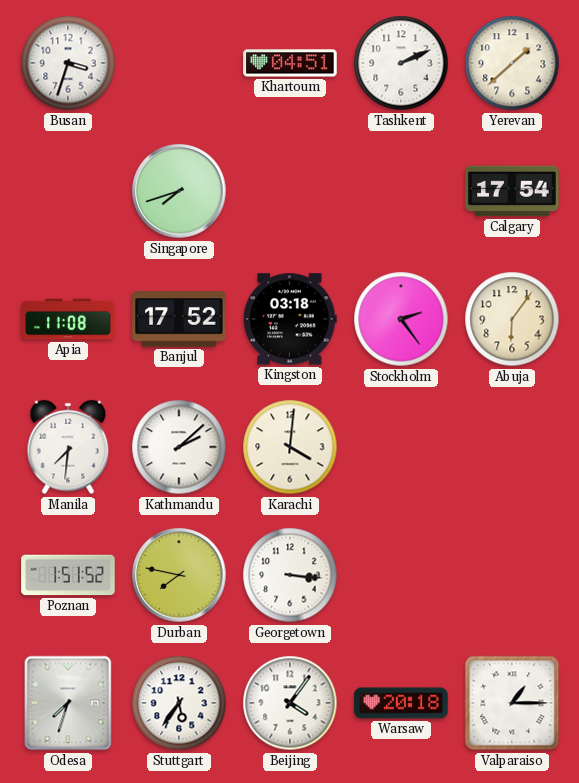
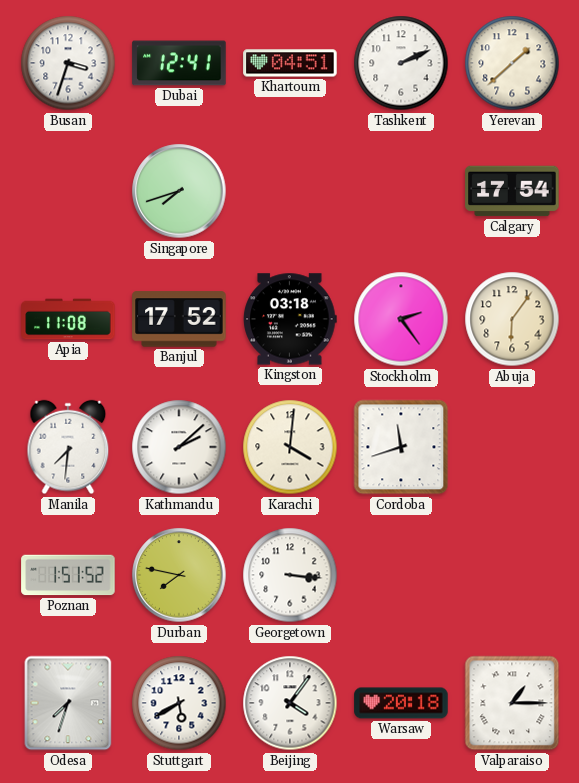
Dubai: none -> 12:41
Cordoba: none -> 11:42
Stuttgart: 5:36 -> 5:40
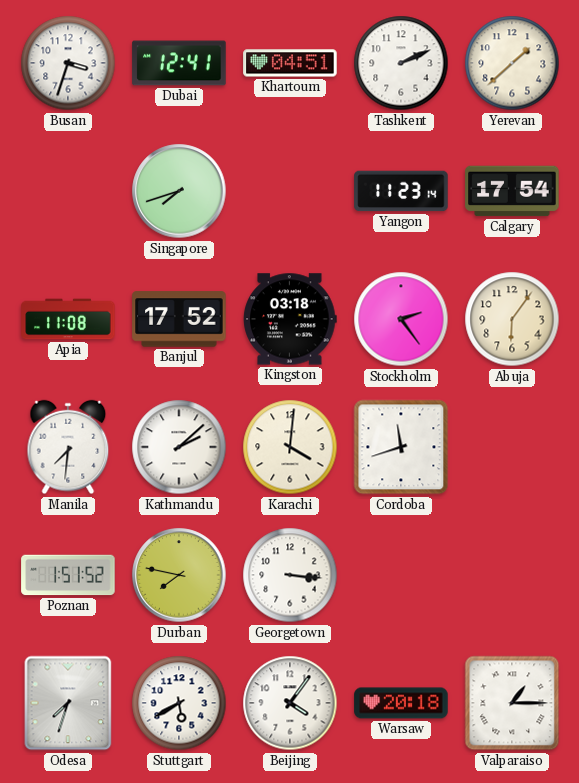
Yangon: none -> 11:23
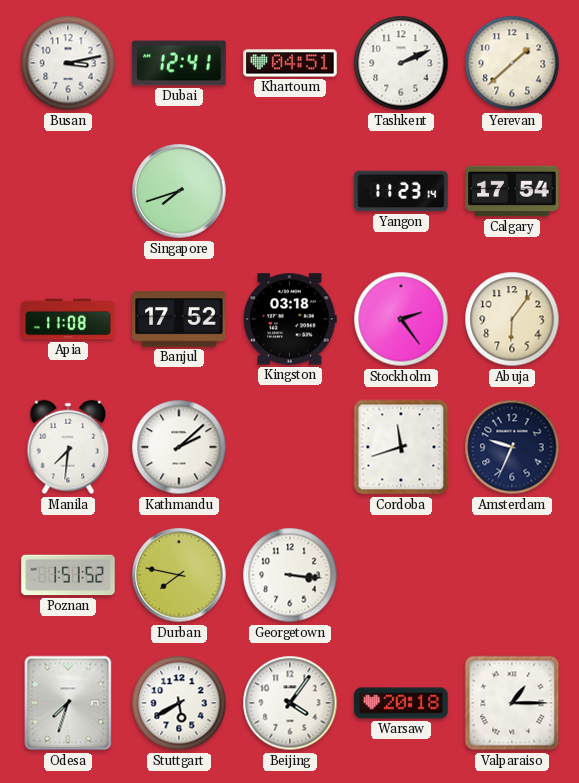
Busan: 3:33 -> 3:13
Karachi: 4:01 -> none
Amsterdam: none -> 9:34
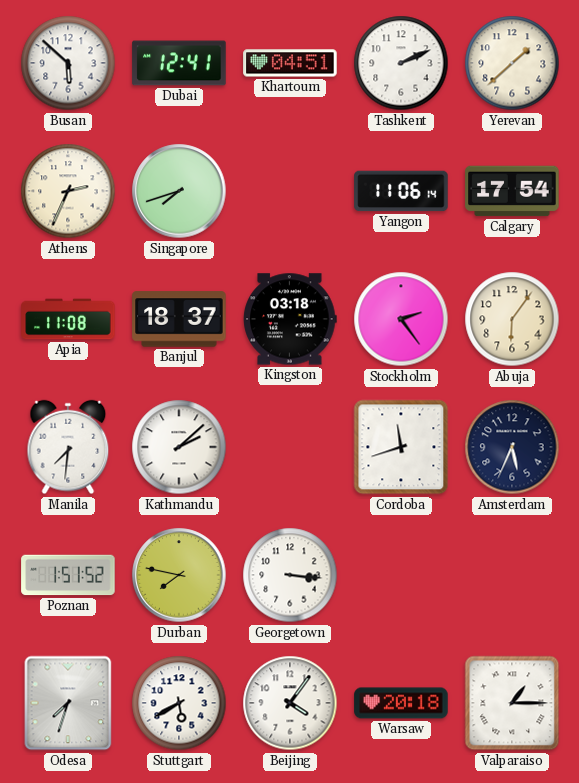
Busan: 3:13 -> 5:52
Athens: none -> 2:34
Yangon: 11:23 -> 11:06
Banjul: 17:52 -> 18:37
Amsterdam: 9:34 -> 5:34
